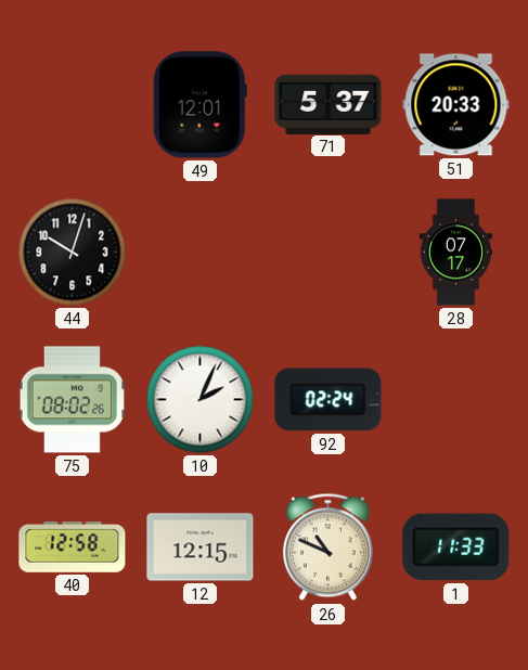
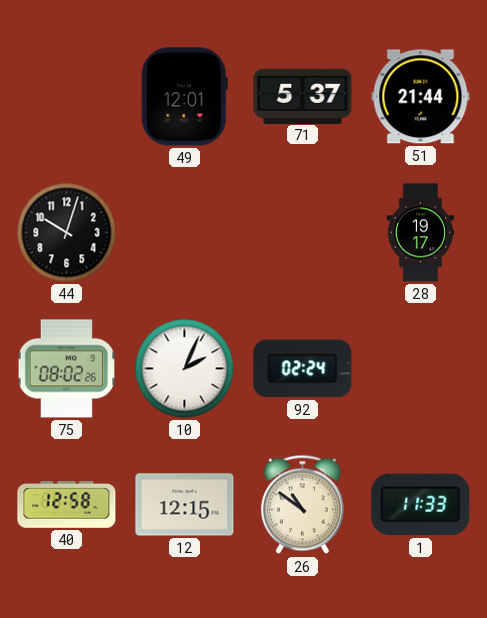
51: 20:33 -> 21:44
28: 07:17 -> 19:17
26: 10:49 -> 10:51
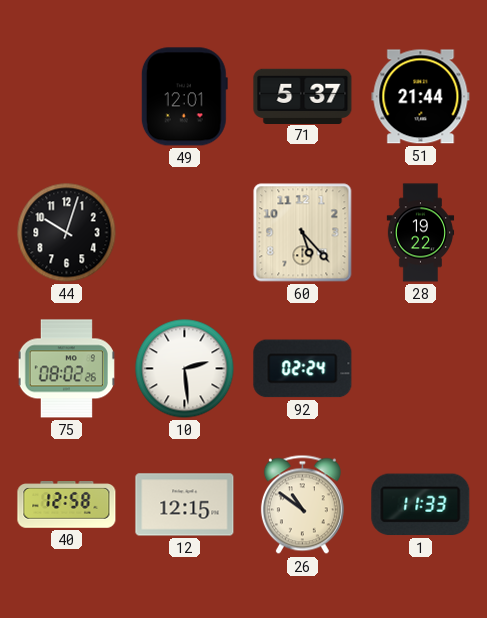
60: none -> 5:23
28: 19:17 -> 19:22
10: 2:04 -> 2:29
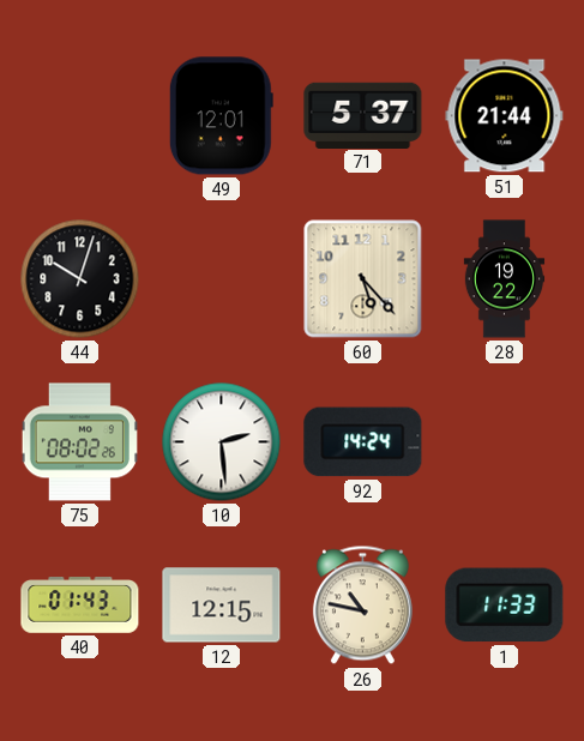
92: 02:24 -> 14:24
40: 12:58 -> 01:43
26: 10:51 -> 10:47
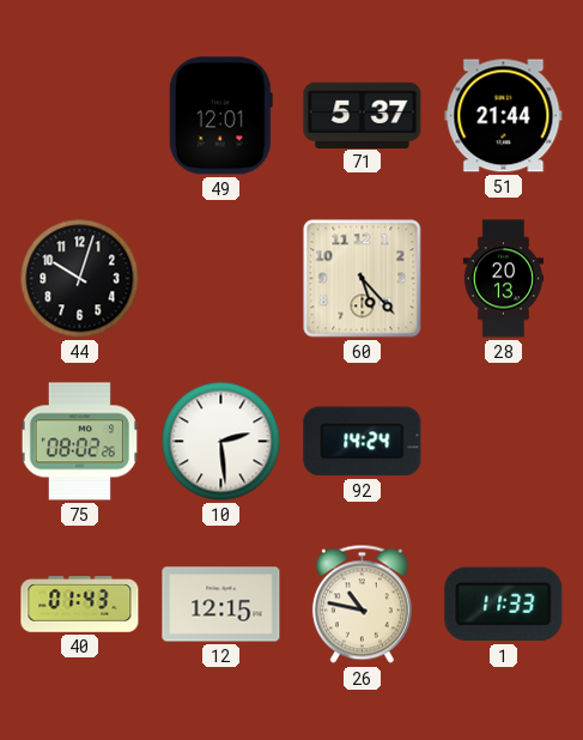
28: 19:22 -> 20:13
